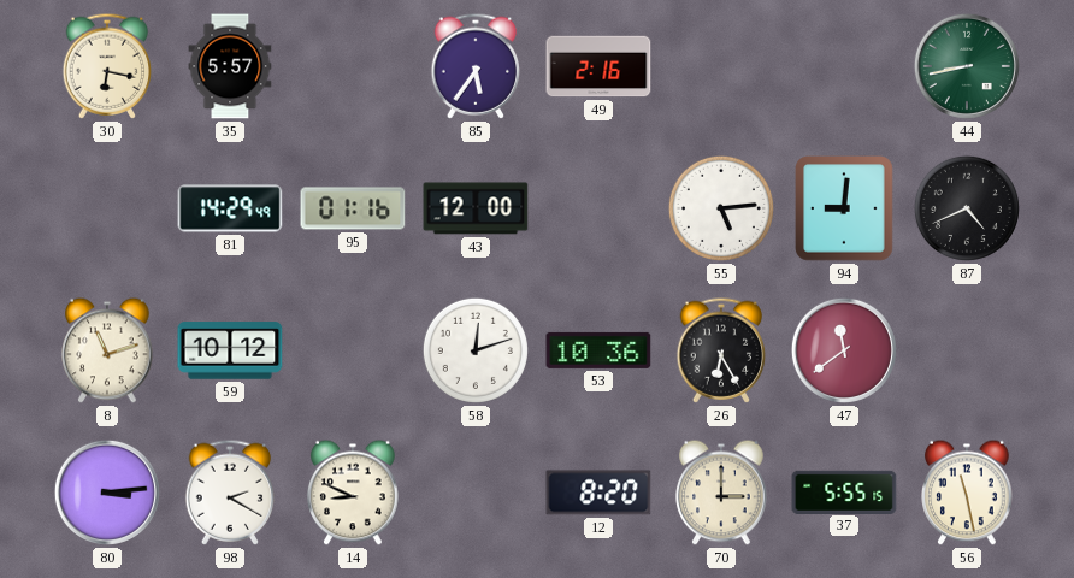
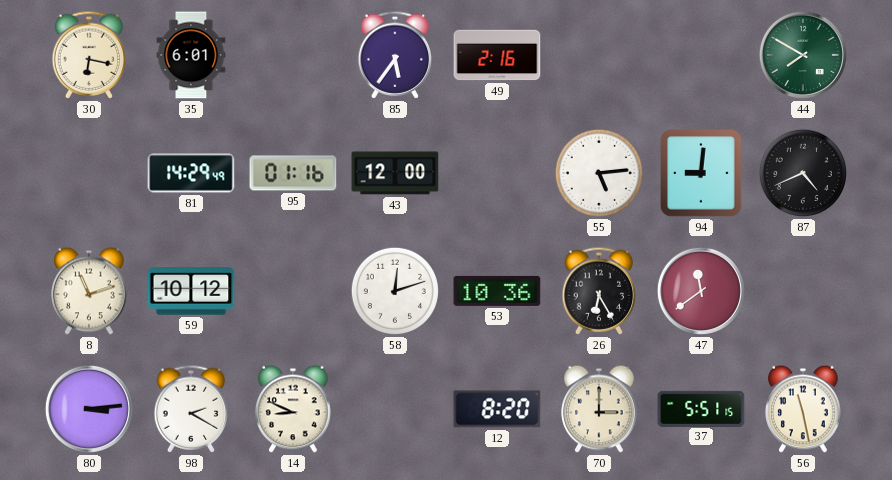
35: 5:57 -> 6:01
44: 8:43 -> 7:50
37: 5:55 -> 5:51
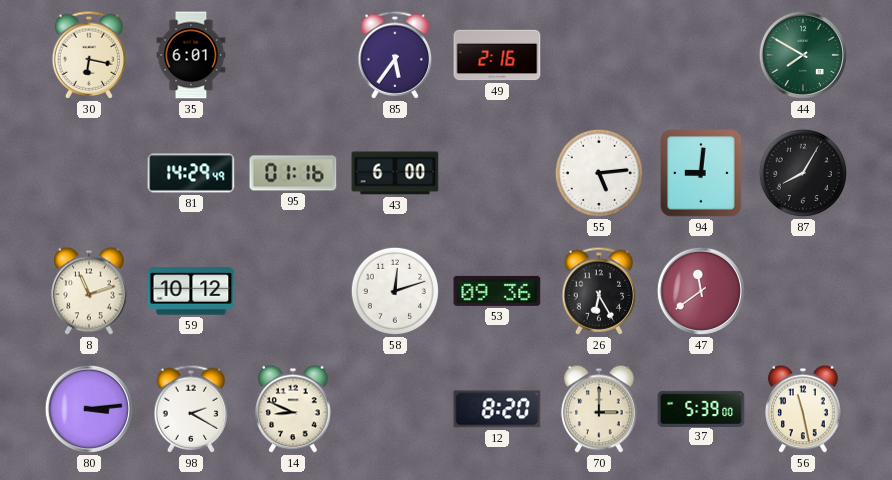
43: 12:00 -> 6:00
87: 4:41 -> 8:05
53: 10:36 -> 09:36
37: 5:51 -> 5:39
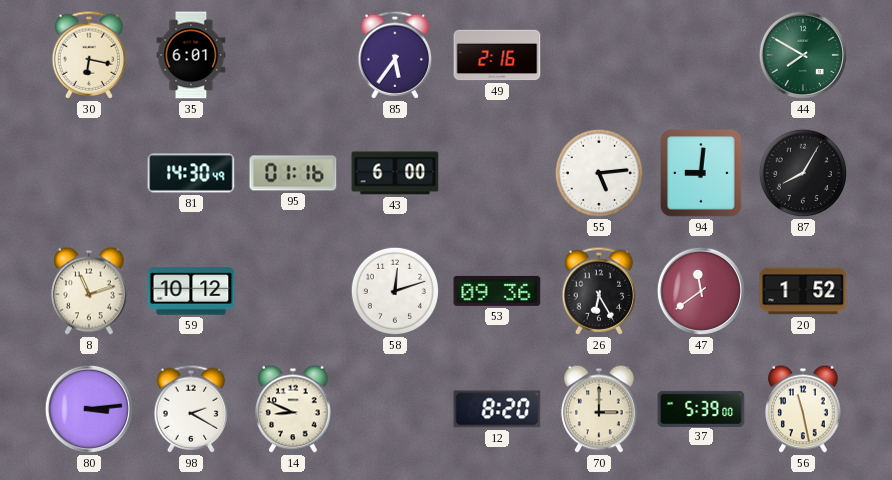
81: 14:29 -> 14:30
20: none -> 1:52
